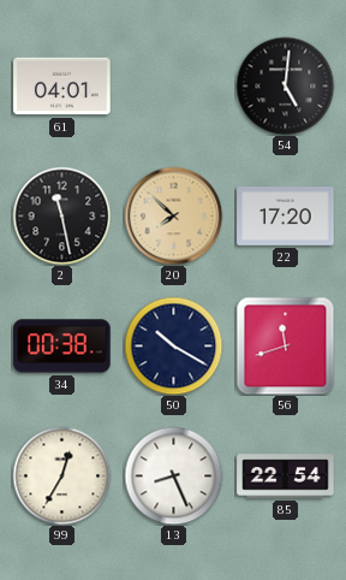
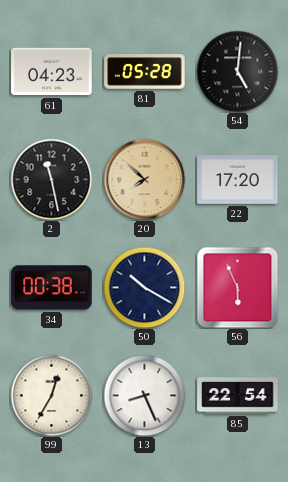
61: 04:01 -> 04:23
81: none -> 05:28
56: 11:42 -> 5:56
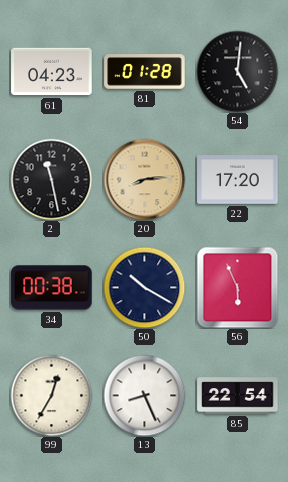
81: 05:28 -> 01:28
20: 7:52 -> 8:14
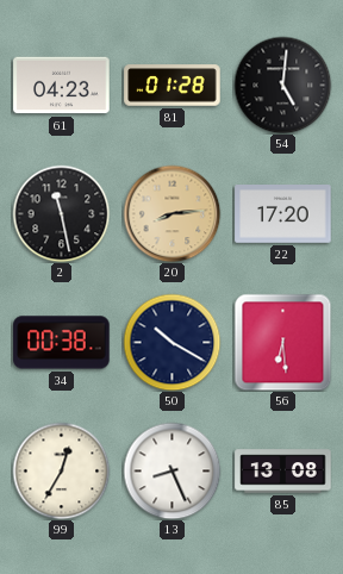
56: 5:56 -> 6:29
85: 22:54 -> 13:08
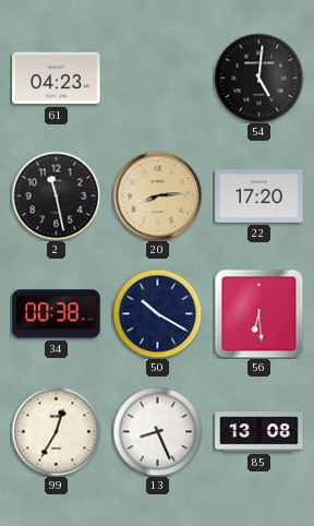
81: 01:28 -> none
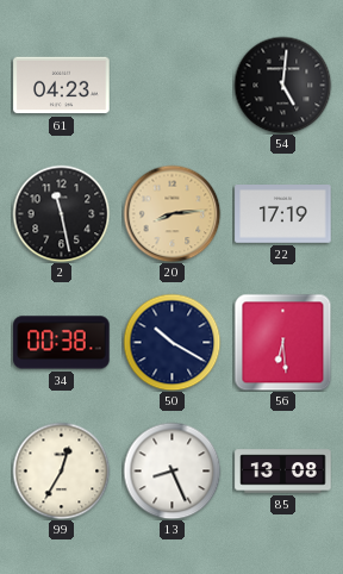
22: 17:20 -> 17:19
